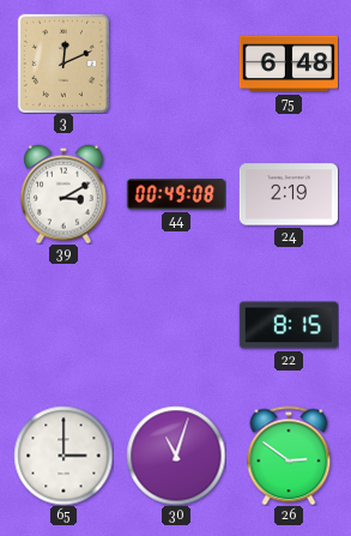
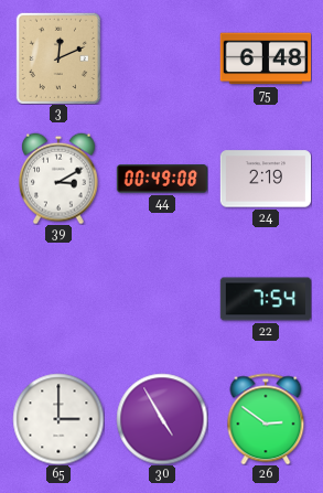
22: 8:15 -> 7:54
30: 11:03 -> 4:55
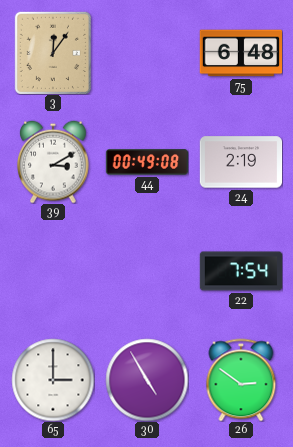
3: 12:11 -> 12:06
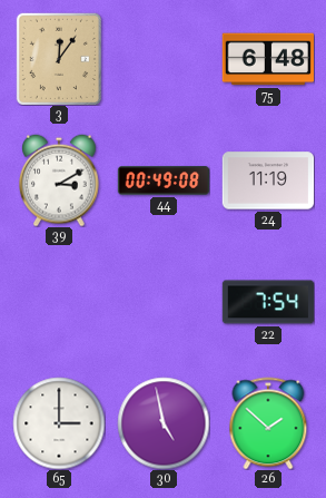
24: 2:19 -> 11:19
30: 4:55 -> 4:58
26: 2:51 -> 1:52
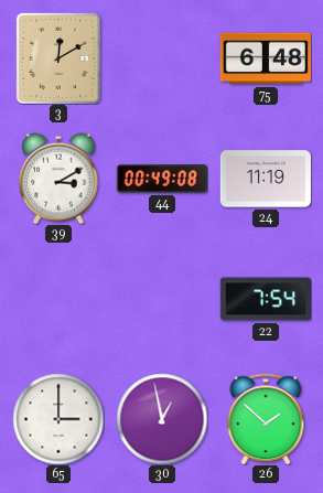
3: 12:06 -> 12:10
30: 4:58 -> 12:58
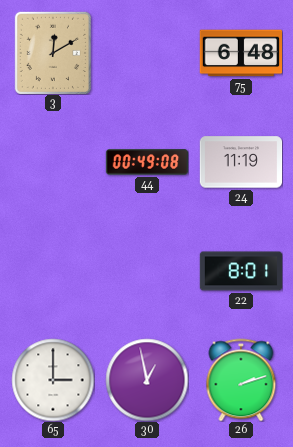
39: 3:10 -> none
22: 7:54 -> 8:01
26: 1:52 -> 2:12
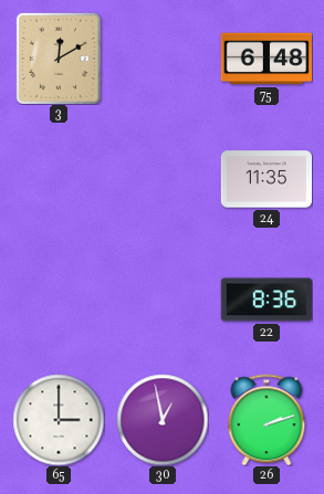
44: 00:49 -> none
24: 11:19 -> 11:35
22: 8:01 -> 8:36
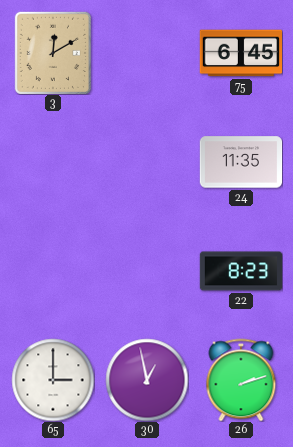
75: 6:48 -> 6:45
22: 8:36 -> 8:23
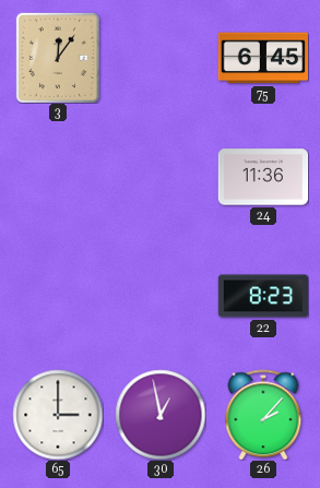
3: 12:10 -> 12:06
24: 11:35 -> 11:36
26: 2:12 -> 2:07
